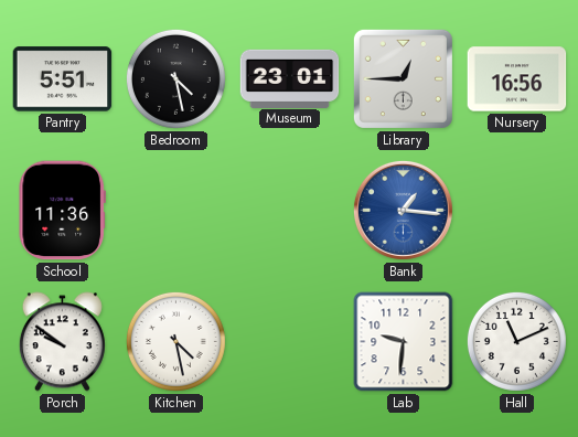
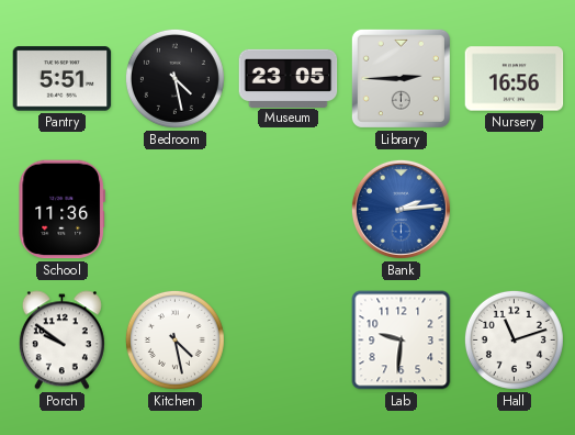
Museum: 23:01 -> 23:05
Library: 12:45 -> 2:45
Bank: 1:16 -> 2:14
Hall: 11:11 -> 11:12
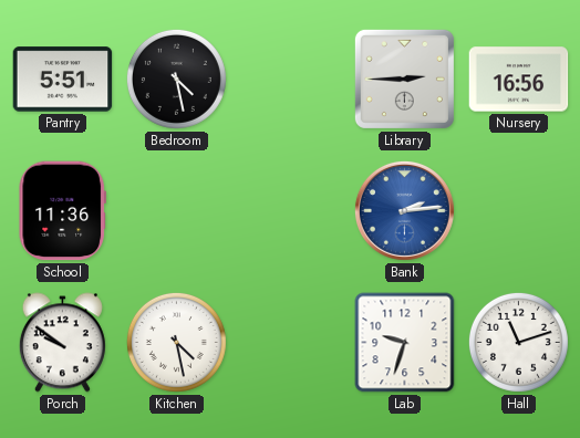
Museum: 23:05 -> none
Lab: 9:31 -> 9:33
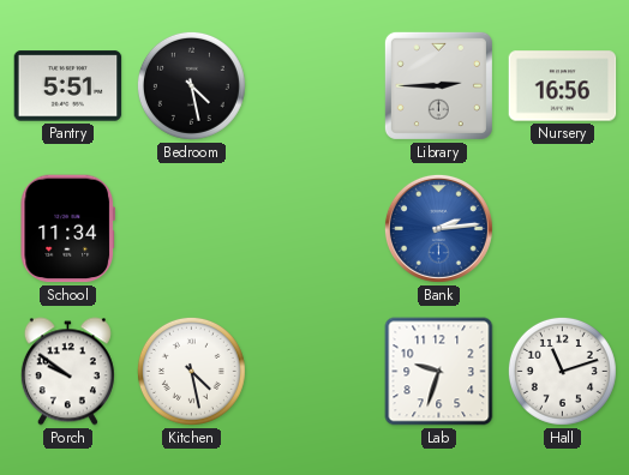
School: 11:36 -> 11:34
